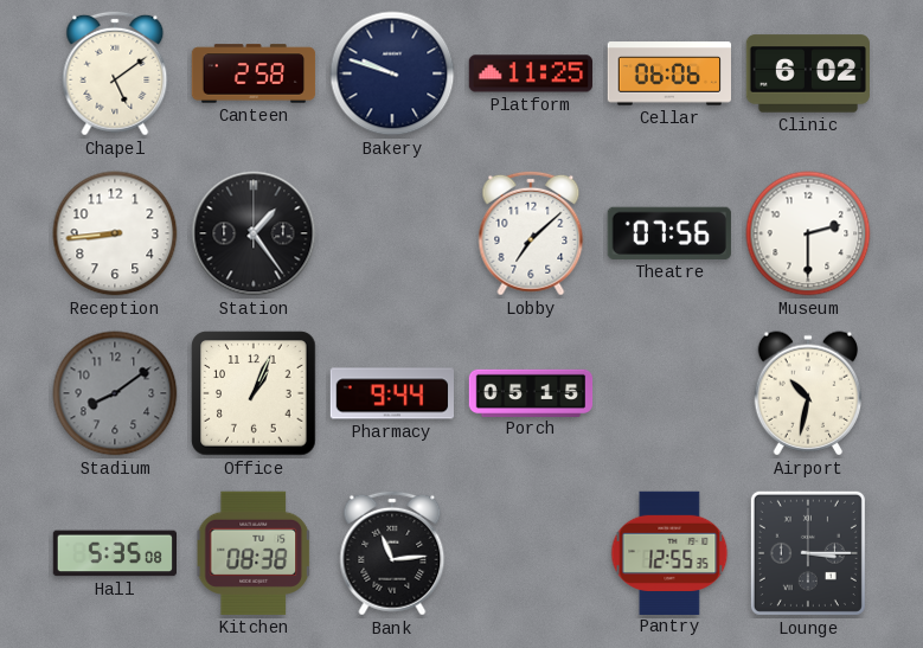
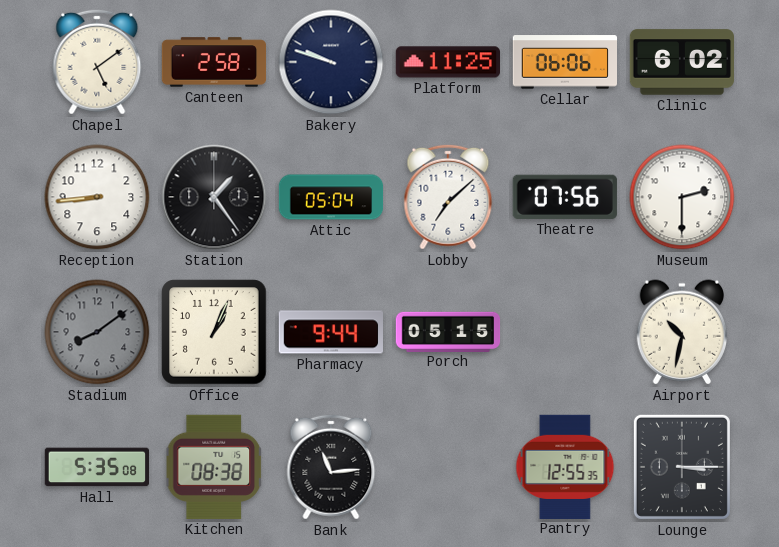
Attic: none -> 05:04
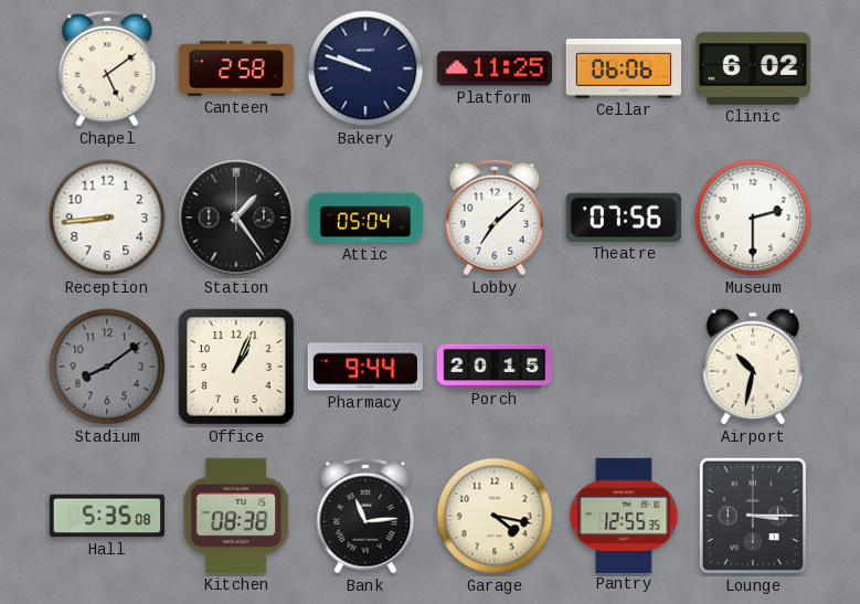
Porch: 05:15 -> 20:15
Garage: none -> 4:17
